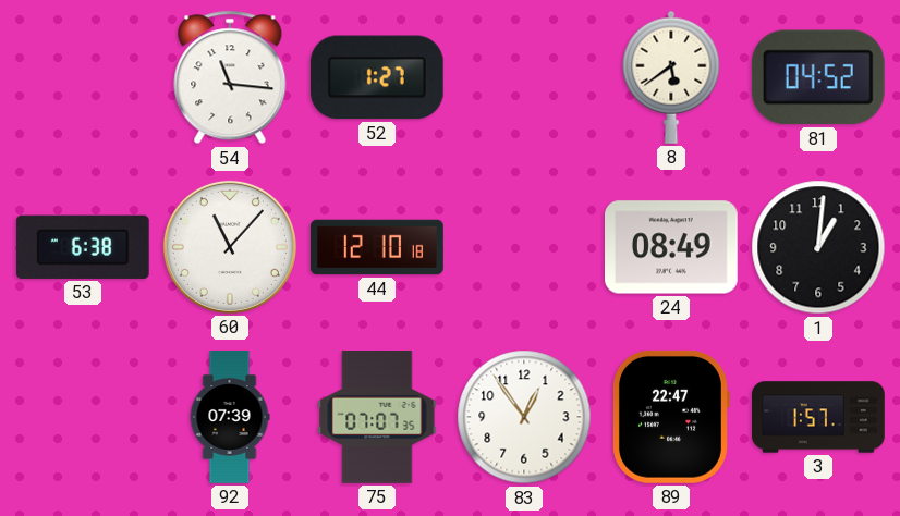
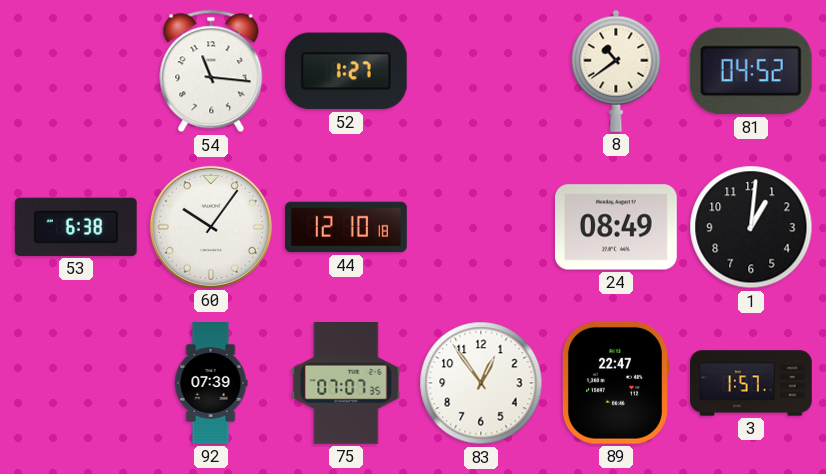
8: 5:39 -> 10:39
60: 11:07 -> 10:06
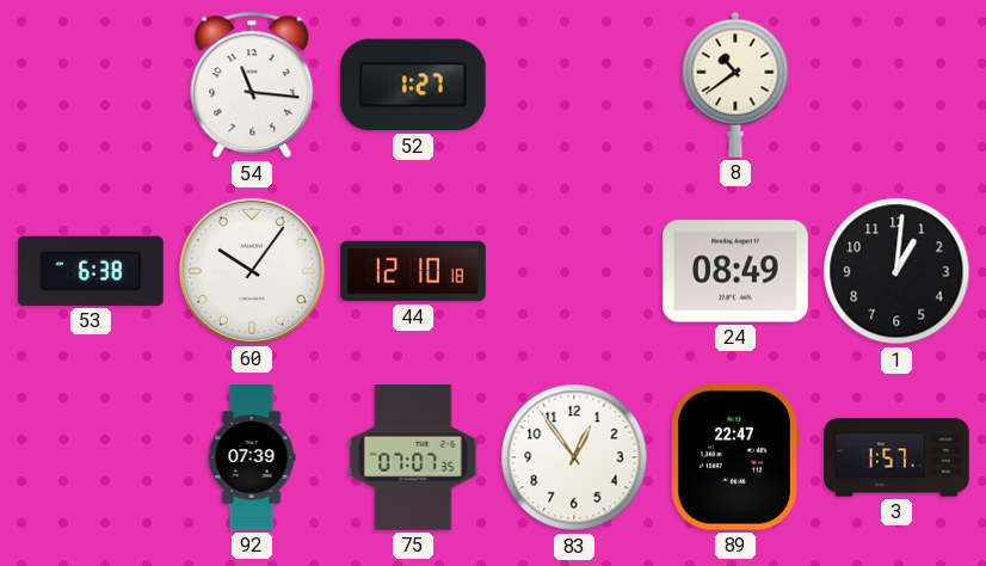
81: 04:52 -> none
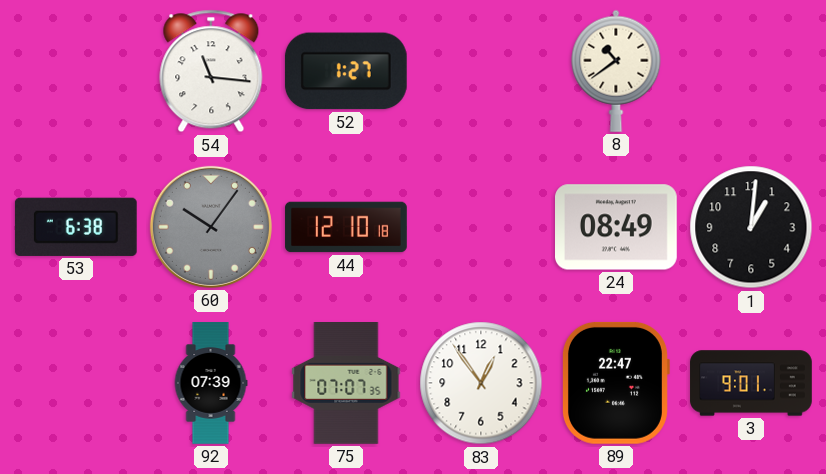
60 dial: white -> grey
3: 1:57 -> 9:01
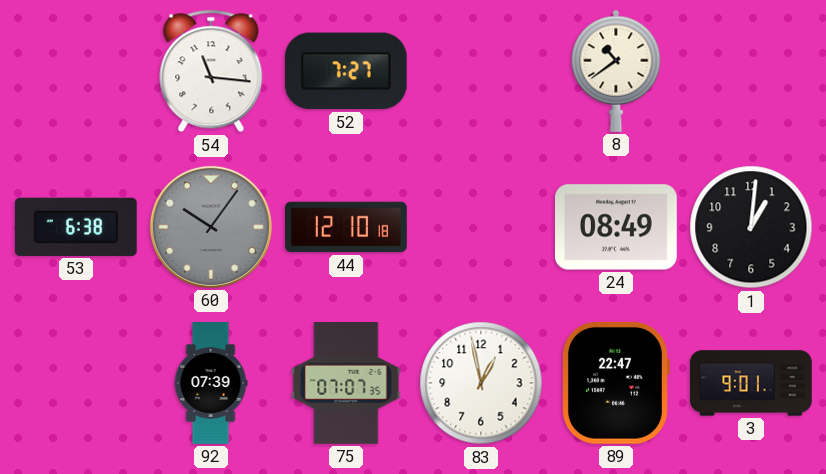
52: 1:27 -> 7:27
83: 12:54 -> 12:58
